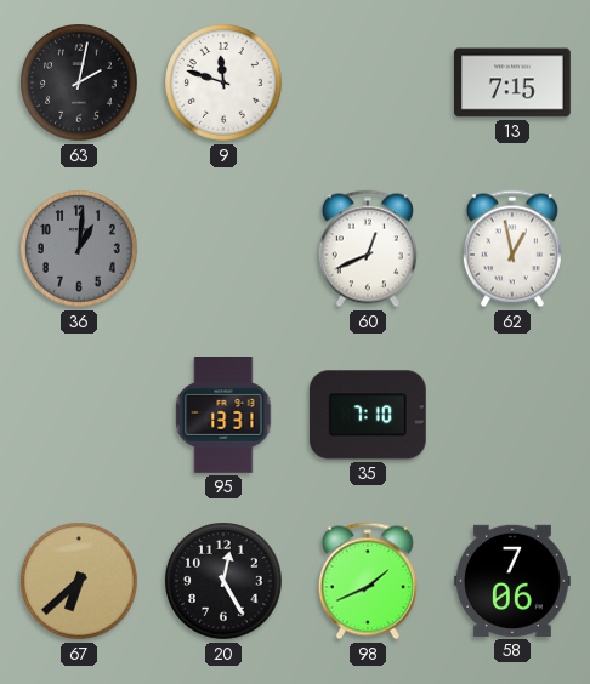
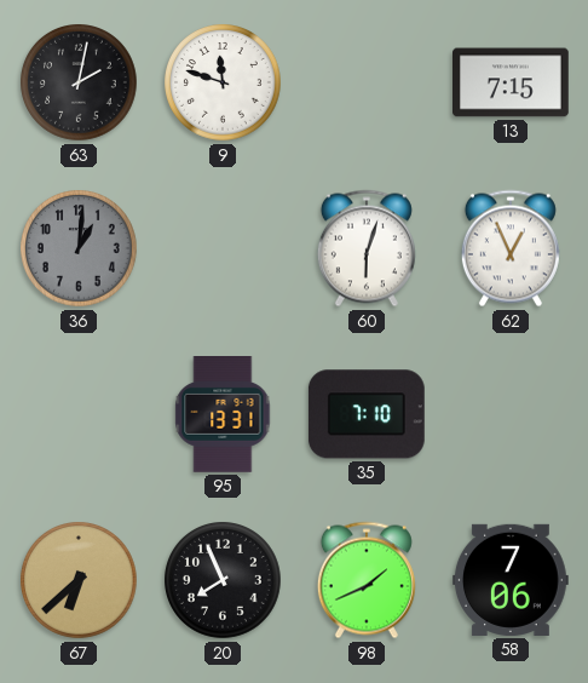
60: 12:41 -> 6:03
62: 12:58 -> 12:56
20: 12:25 -> 7:56
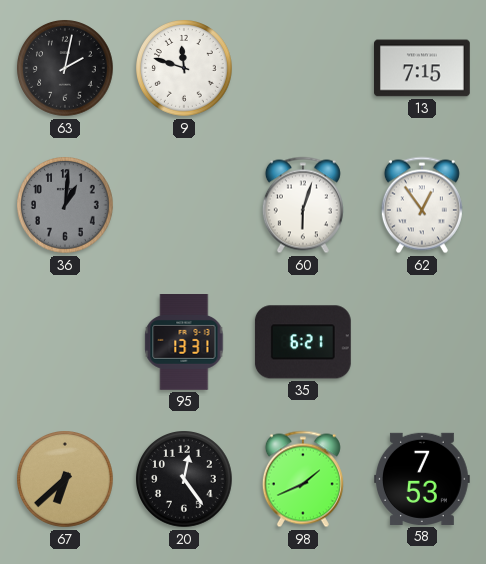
62: 12:56 -> 12:54
35: 7:10 -> 6:21
20: 7:56 -> 12:24
58: 7:06 -> 7:53
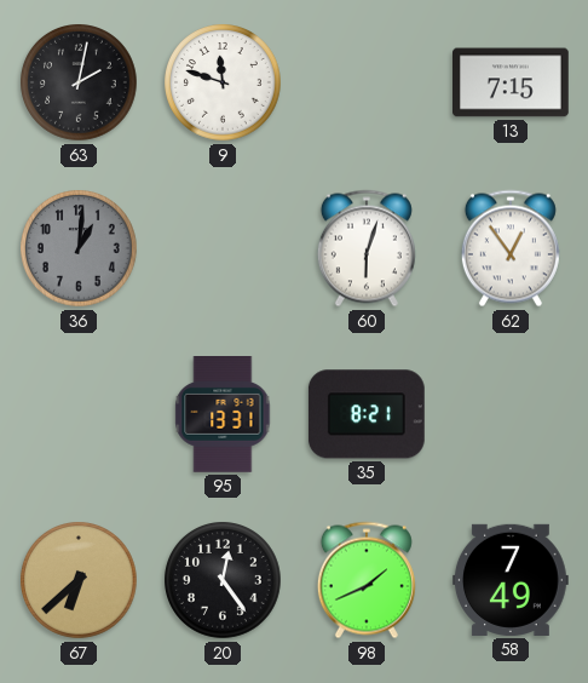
35: 6:21 -> 8:21
58: 7:53 -> 7:49
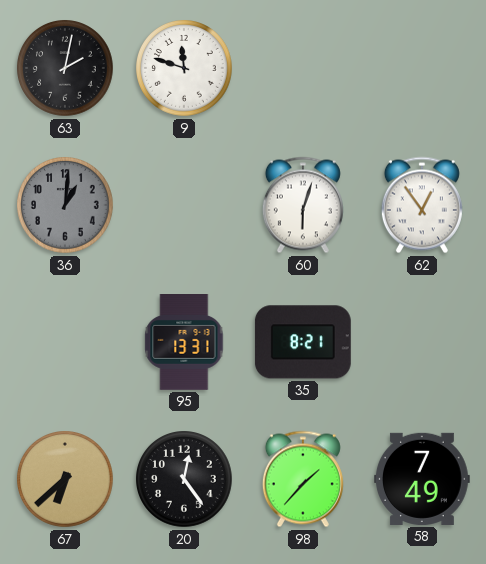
13: 7:15 -> none
98: 1:41 -> 1:37
